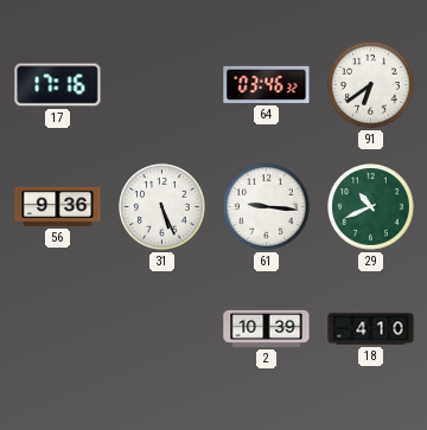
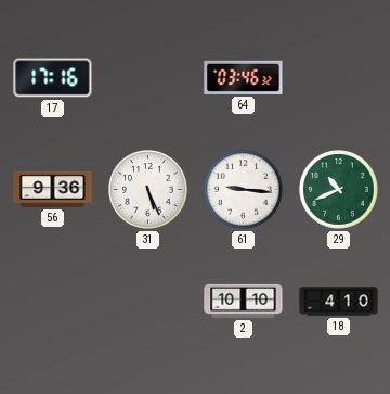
91: 6:39 -> none
2: 10:39 -> 10:10
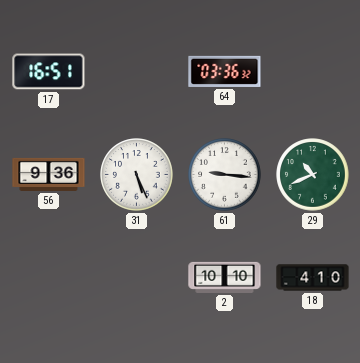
17: 17:16 -> 16:51
64: 03:46 -> 03:36
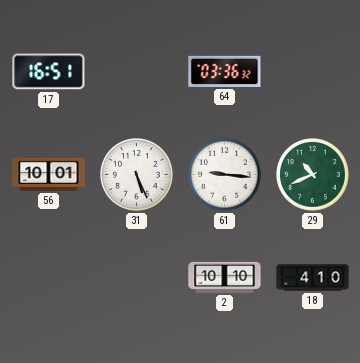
56: 9:36 -> 10:01
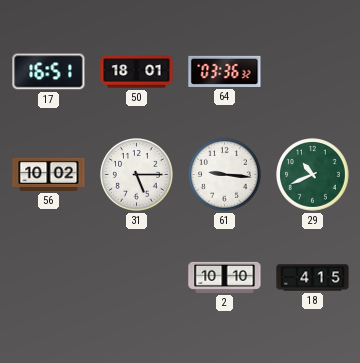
50: none -> 18:01
56: 10:01 -> 10:02
31: 5:26 -> 5:15
18: 4:10 -> 4:15
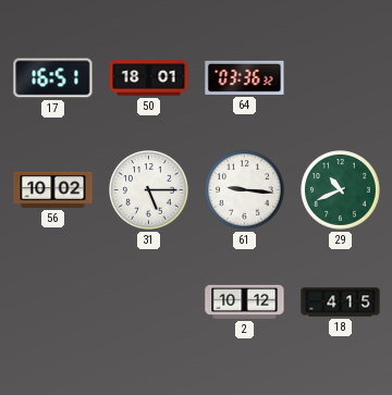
2: 10:10 -> 10:12
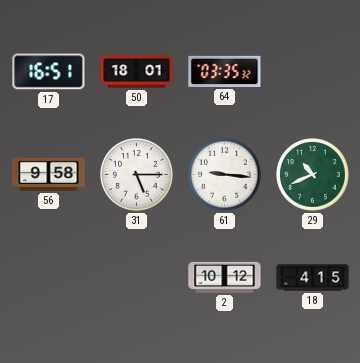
64: 03:36 -> 03:35
56: 10:02 -> 9:58
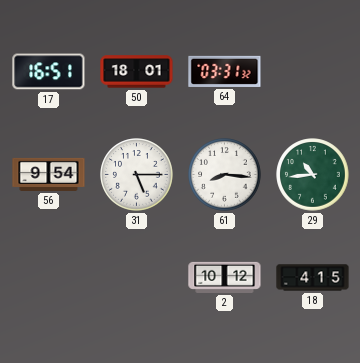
64: 03:35 -> 03:31
56: 9:58 -> 9:54
61: 9:16 -> 8:16
29: 10:41 -> 10:44
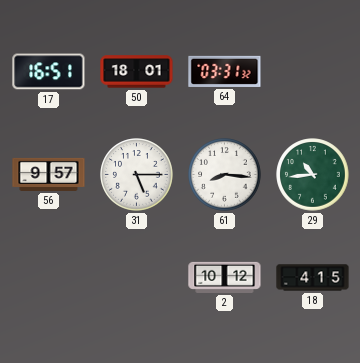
56: 9:54 -> 9:57
